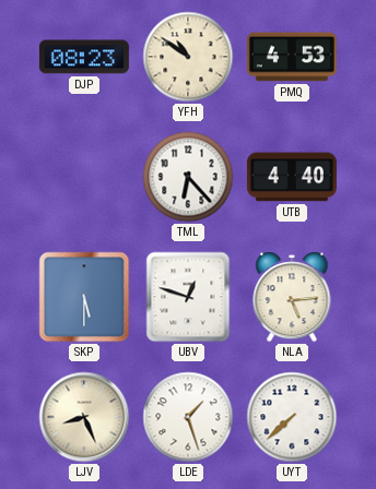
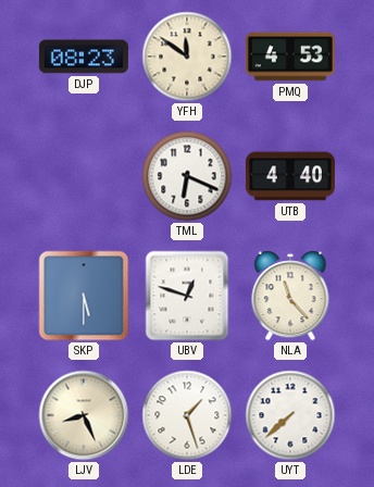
YFH: 10:51 -> 11:51
TML: 6:23 -> 6:19
NLA: 5:14 -> 11:23
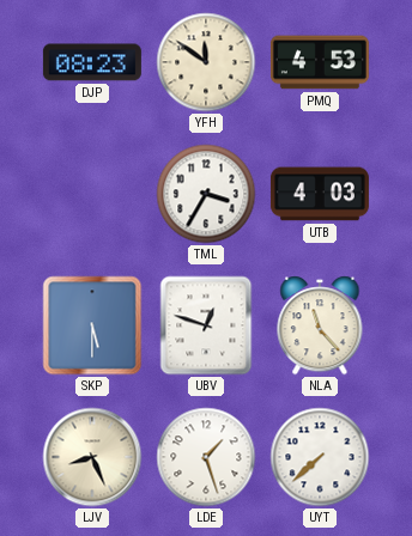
TML: 6:19 -> 3:35
UTB: 4:40 -> 4:03
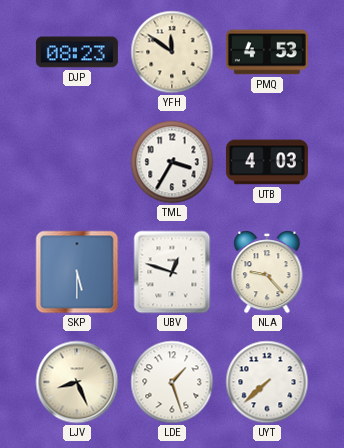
NLA: 11:23 -> 9:23
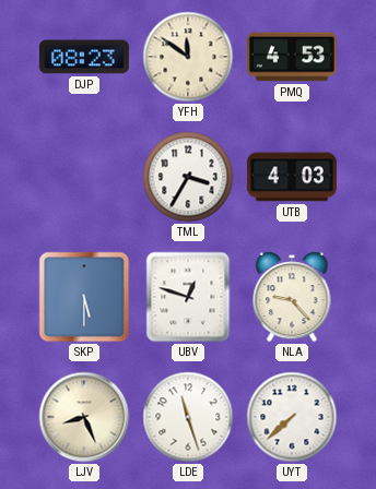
LDE: 1:27 -> 11:27
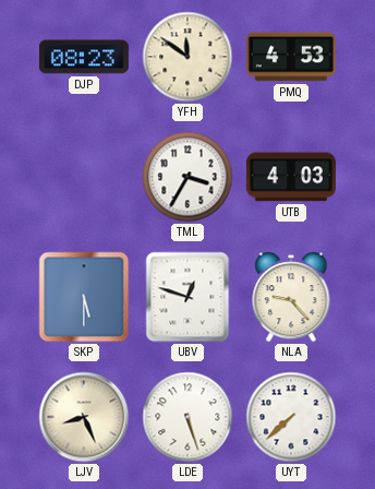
LDE: 11:27 -> 5:27
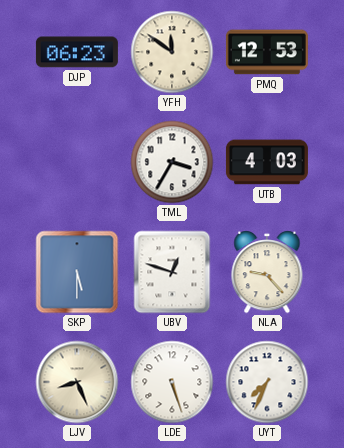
DJP: 08:23 -> 06:23
PMQ: 4:53 -> 12:53
UYT: 7:38 -> 7:34
